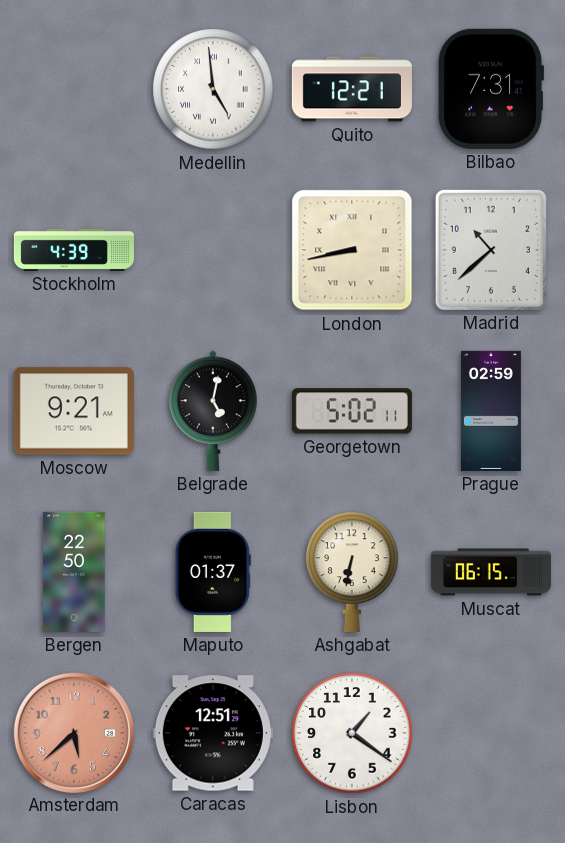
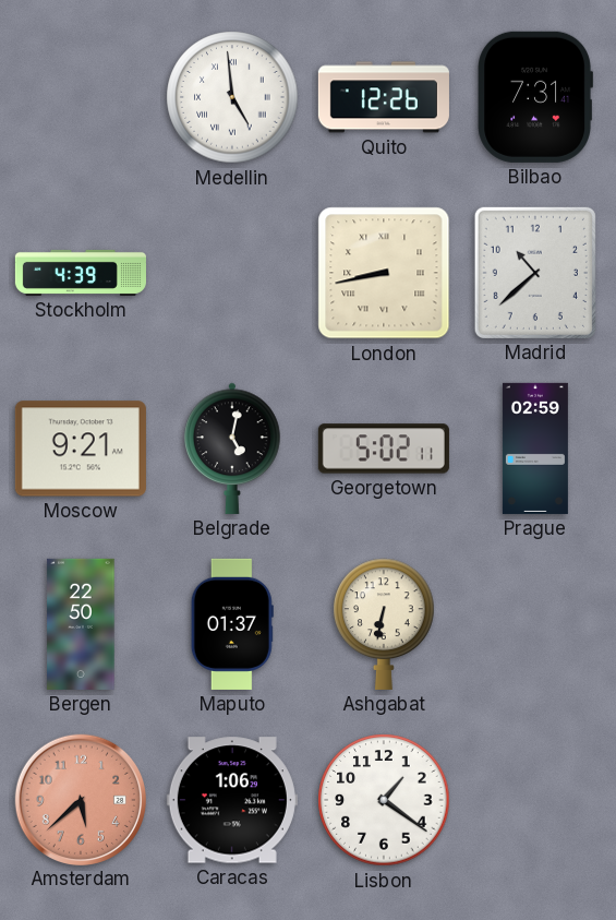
Quito: 12:21 -> 12:26
Muscat: 06:15 -> none
Caracas: 12:51 -> 1:06
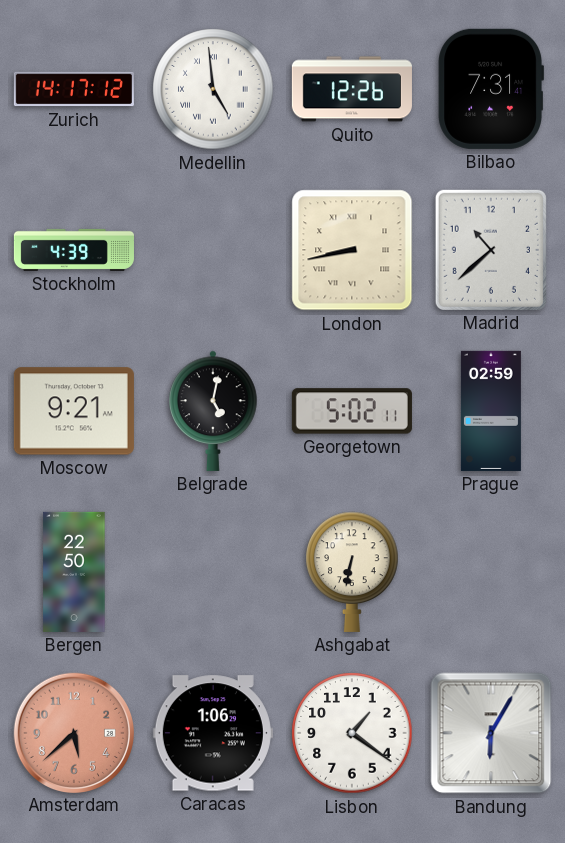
Zurich: none -> 14:17
Maputo: 01:37 -> none
Bandung: none -> 6:05
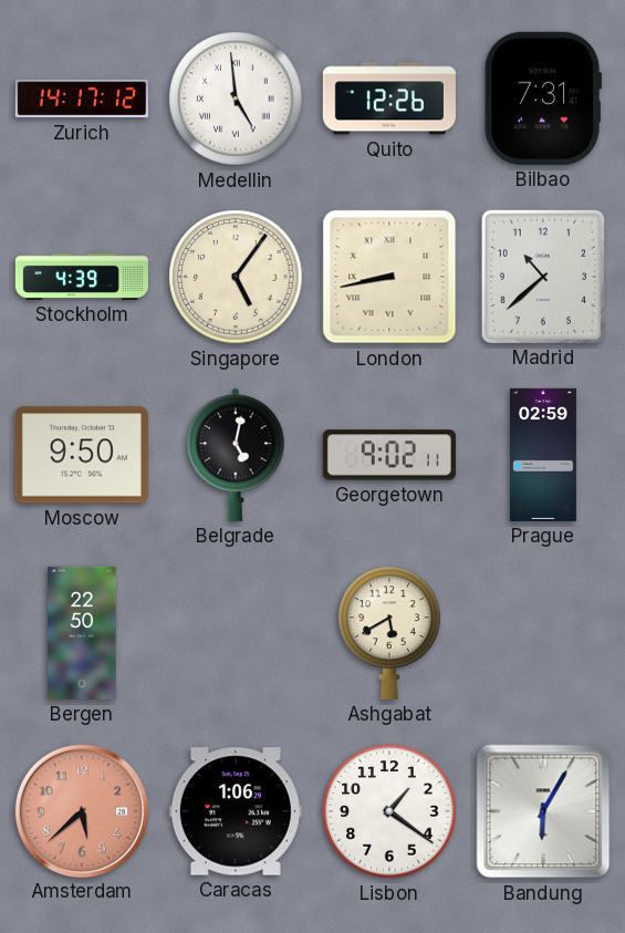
Singapore: none -> 5:06
Moscow: 9:21 -> 9:50
Georgetown: 5:02 -> 9:02
Ashgabat: 6:32 -> 5:40
